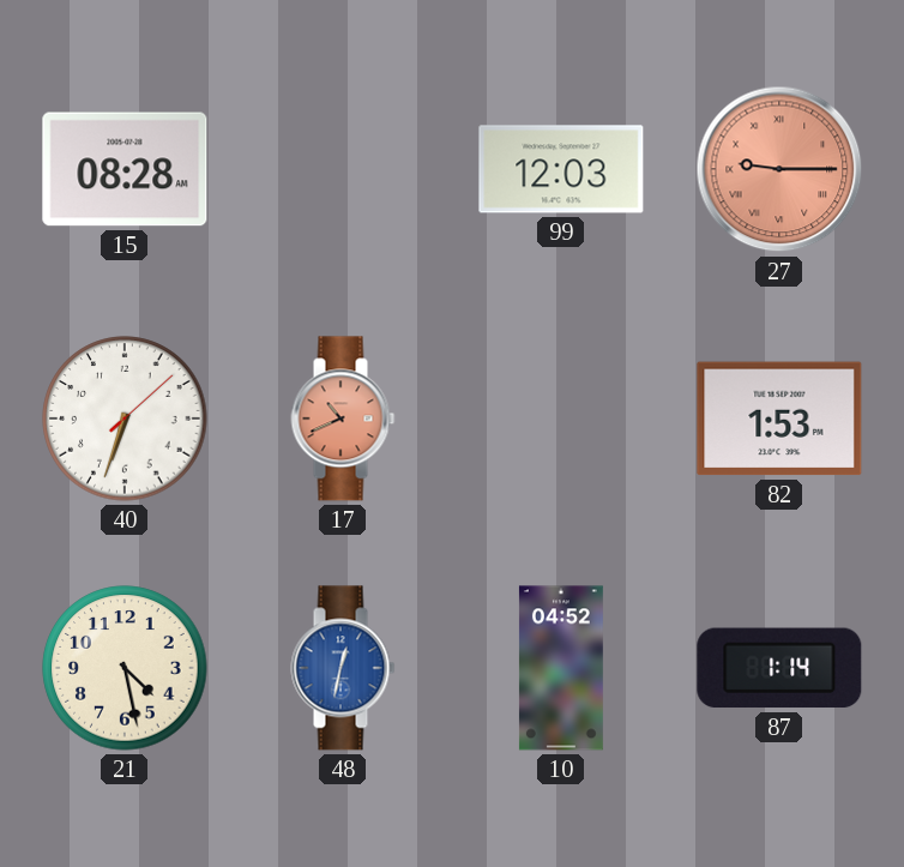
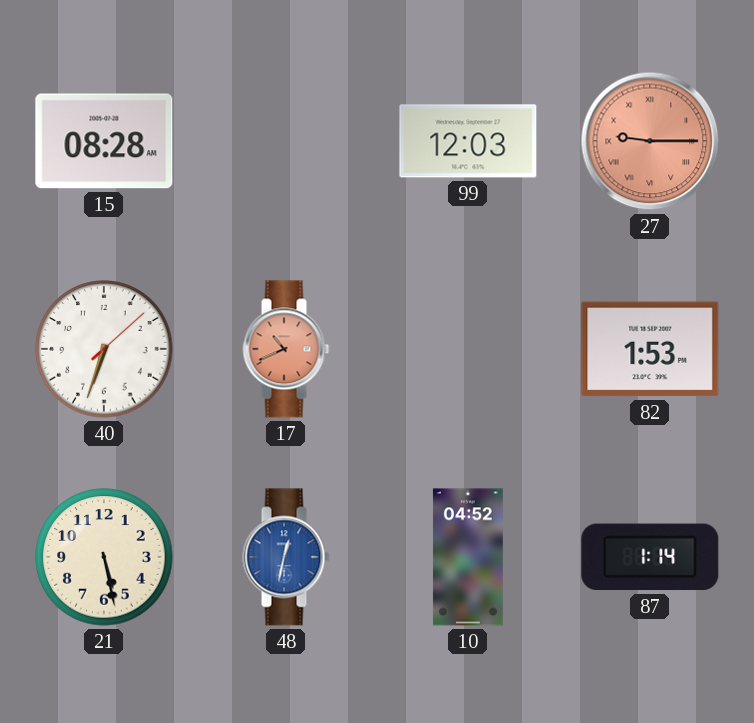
21: 4:28 -> 5:28
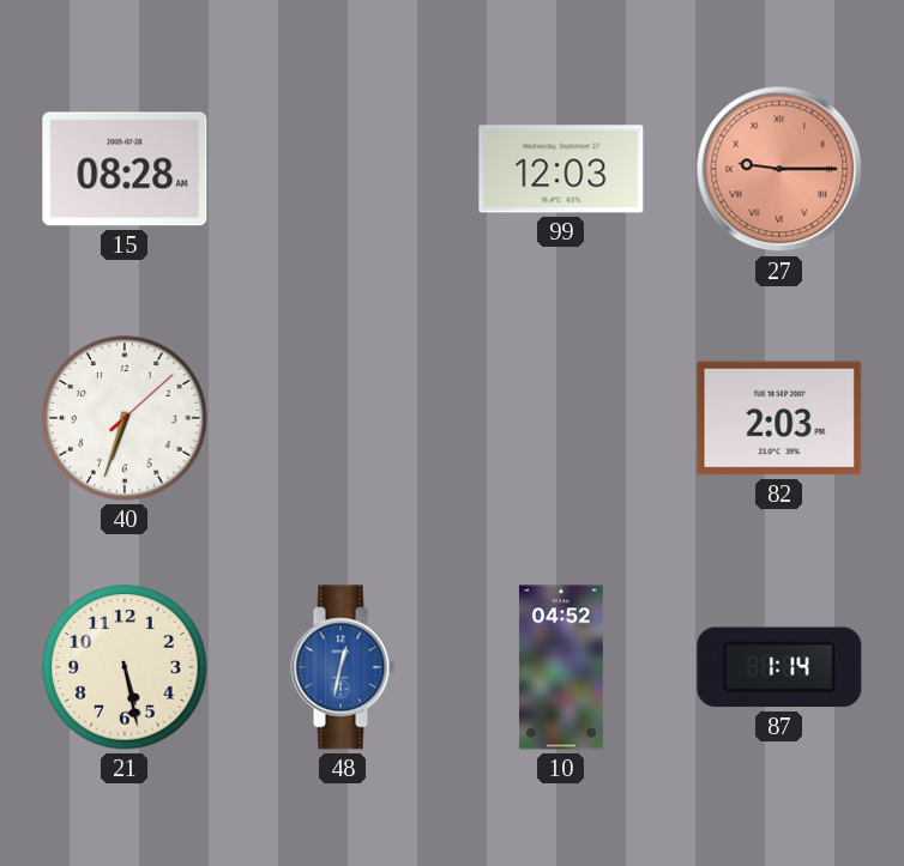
17: 10:41 -> none
82: 1:53 -> 2:03
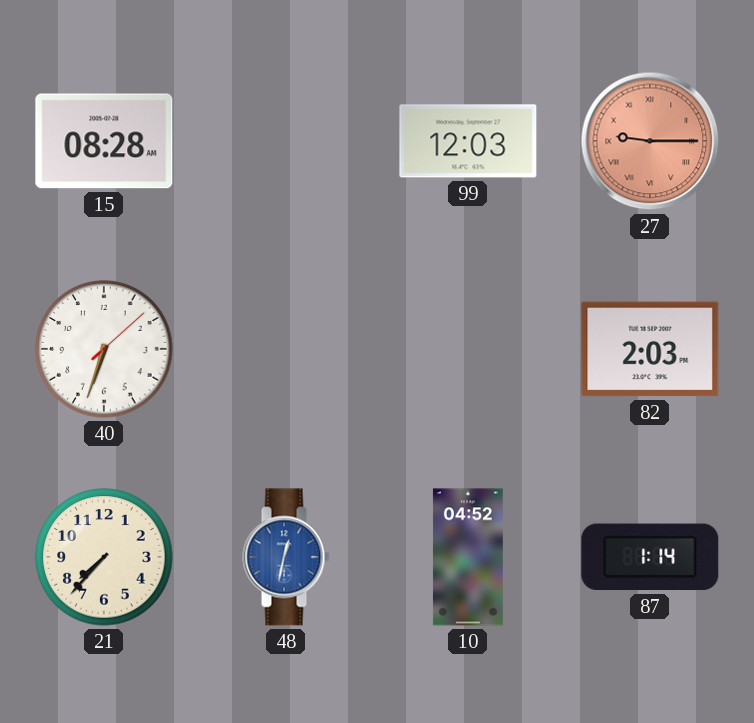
21: 5:28 -> 7:37
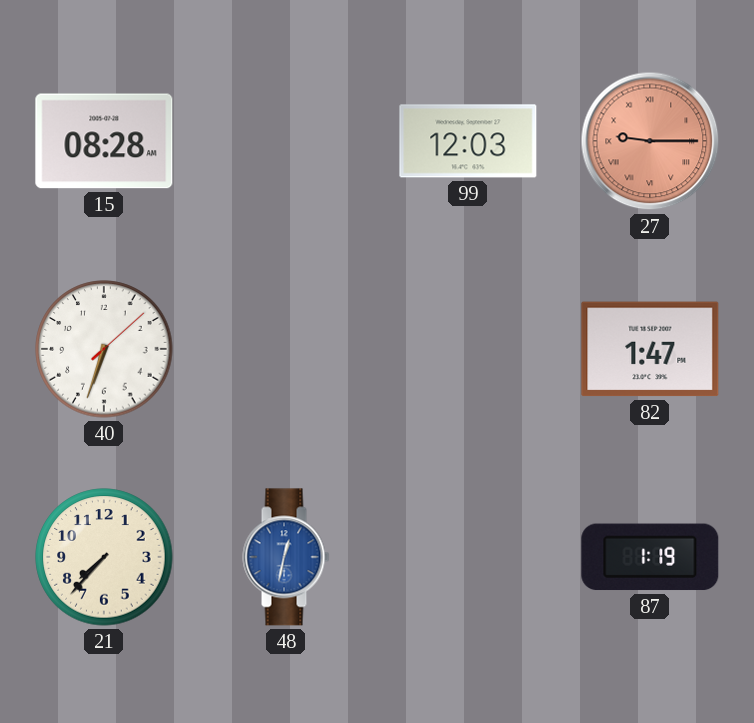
82: 2:03 -> 1:47
10: 04:52 -> none
87: 1:14 -> 1:19
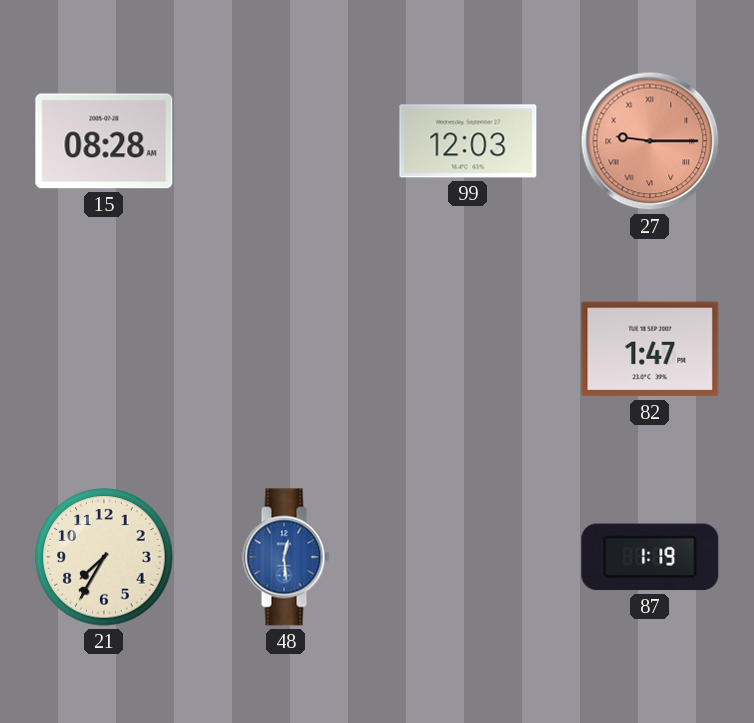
40: 6:33 -> none
21: 7:37 -> 7:35
48: 12:32 -> 12:29
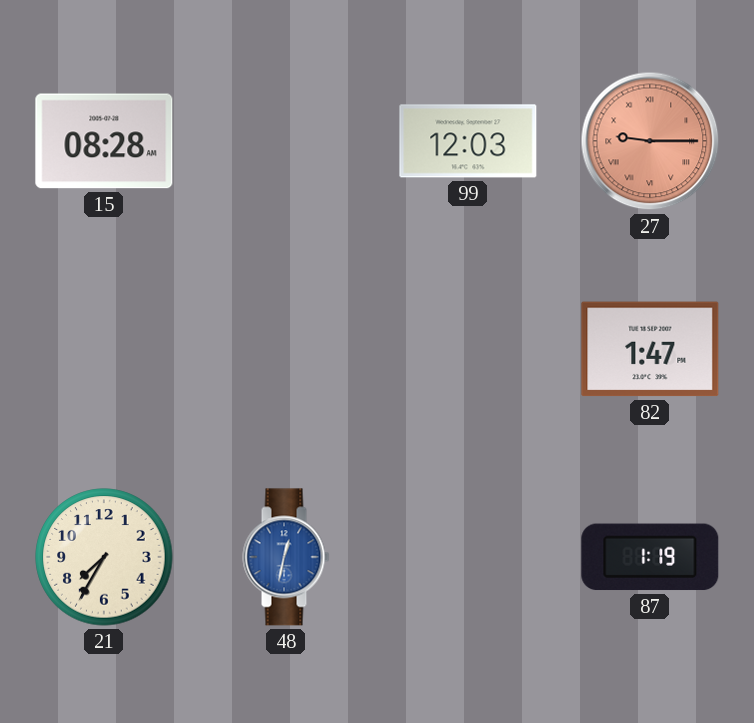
48: 12:29 -> 12:32
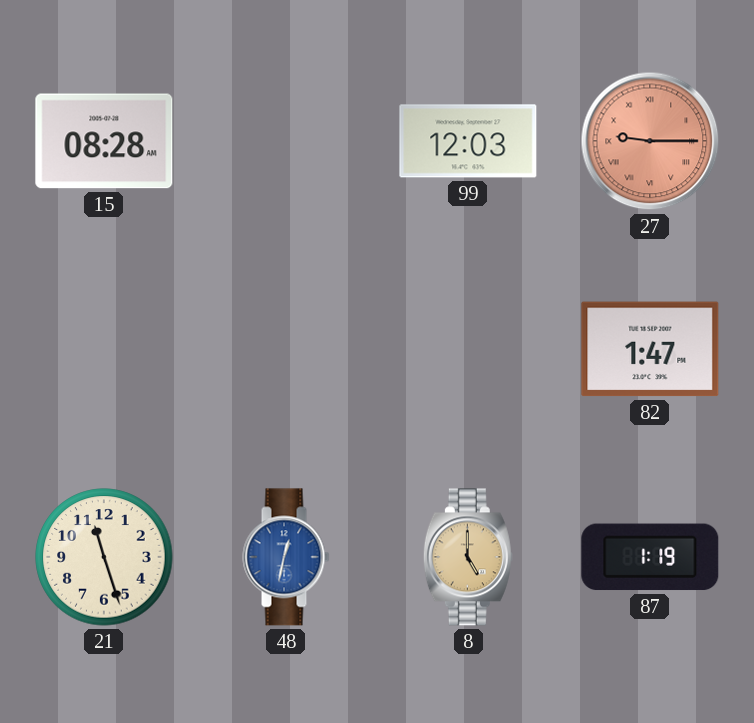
21: 7:35 -> 11:27
8: none -> 5:00
